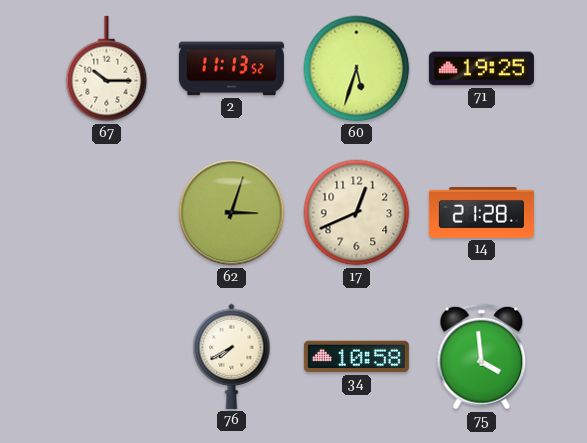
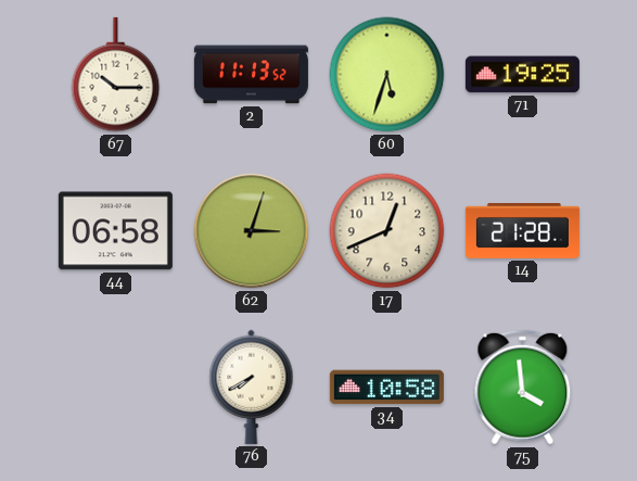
44: none -> 06:58
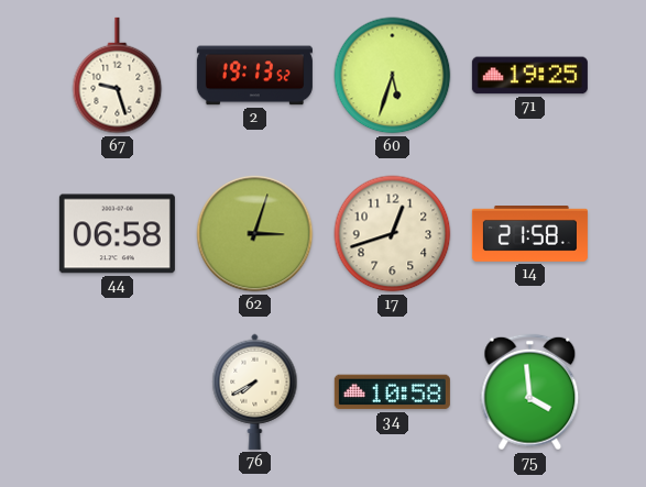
67: 10:15 -> 9:27
2: 11:13 -> 19:13
17: 12:41 -> 12:42
14: 21:28 -> 21:58
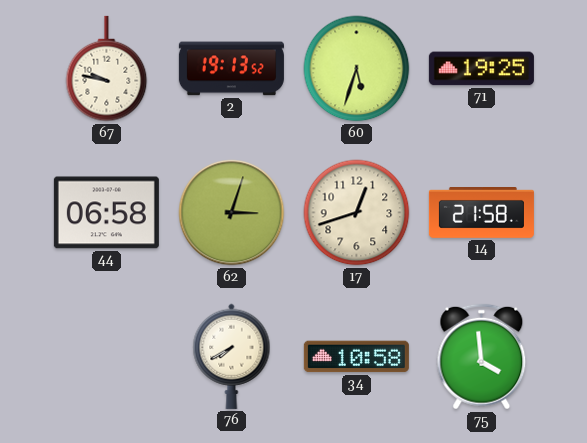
67: 9:27 -> 9:47
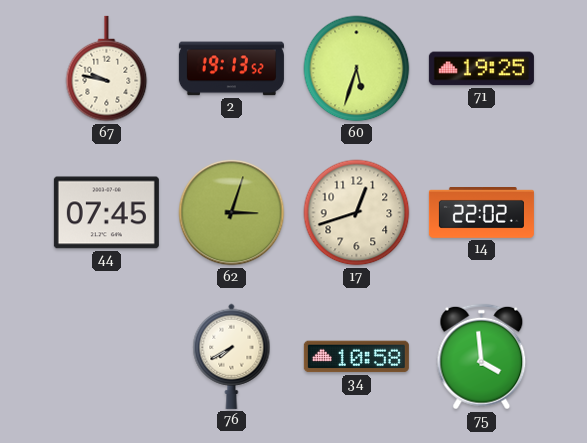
44: 06:58 -> 07:45
14: 21:58 -> 22:02
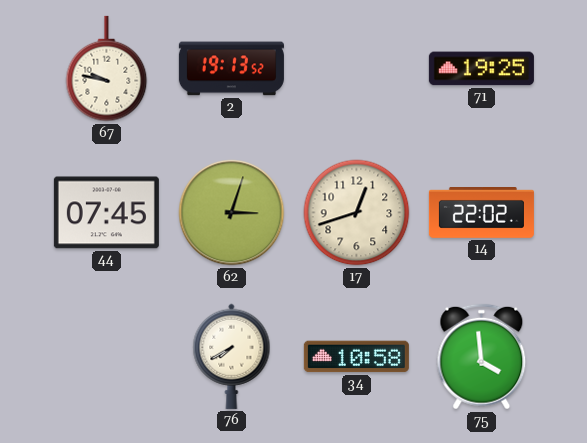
60: 5:33 -> none
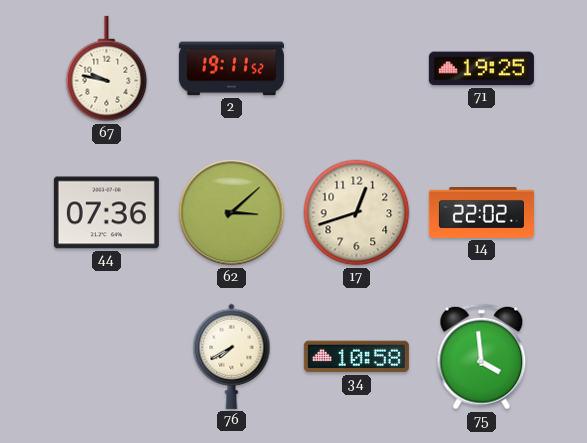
2: 19:13 -> 19:11
44: 07:45 -> 07:36
62: 3:03 -> 3:08
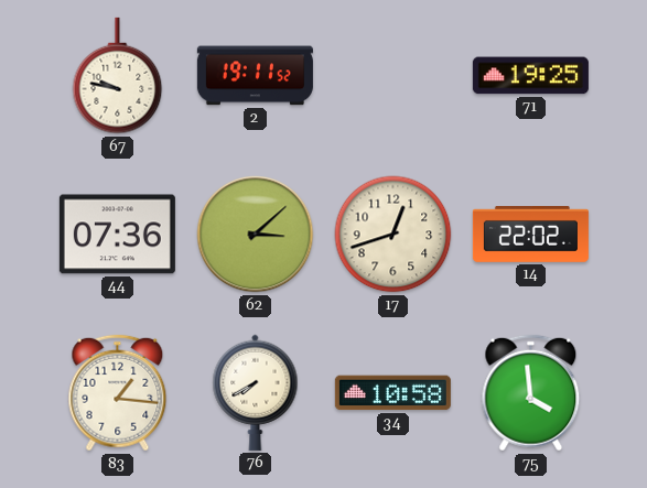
83: none -> 1:16
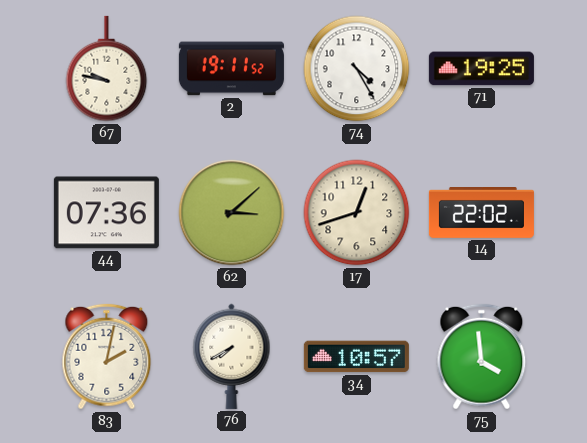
74: none -> 4:25
83: 1:16 -> 2:02
34: 10:58 -> 10:57
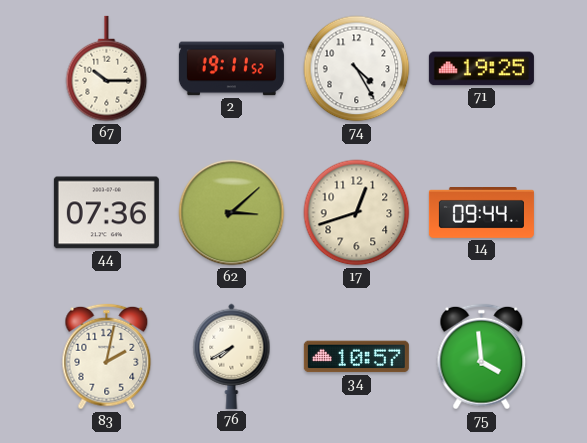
67: 9:47 -> 10:15
14: 22:02 -> 09:44
